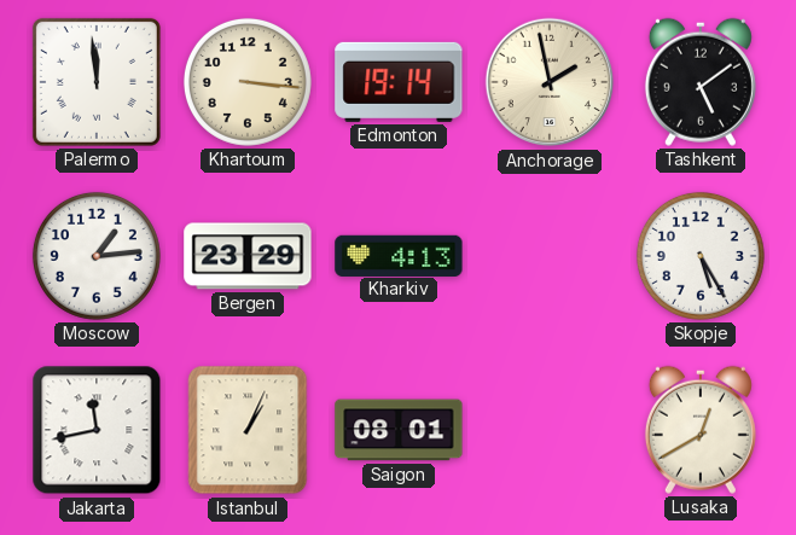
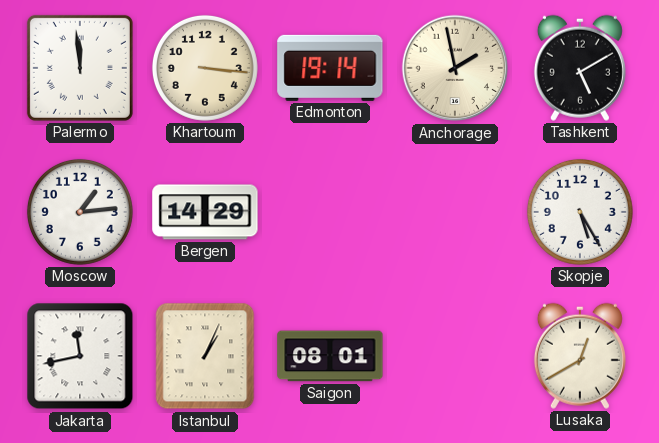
Tashkent: 5:09 -> 5:10
Bergen: 23:29 -> 14:29
Kharkiv: 4:13 -> none
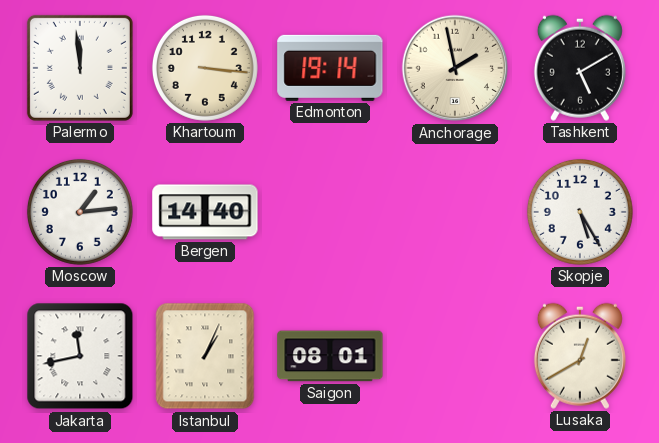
Bergen: 14:29 -> 14:40
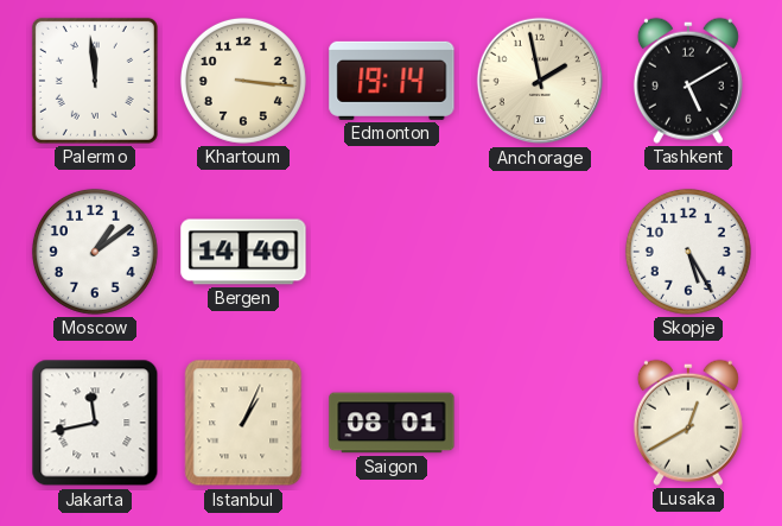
Moscow: 1:14 -> 1:09
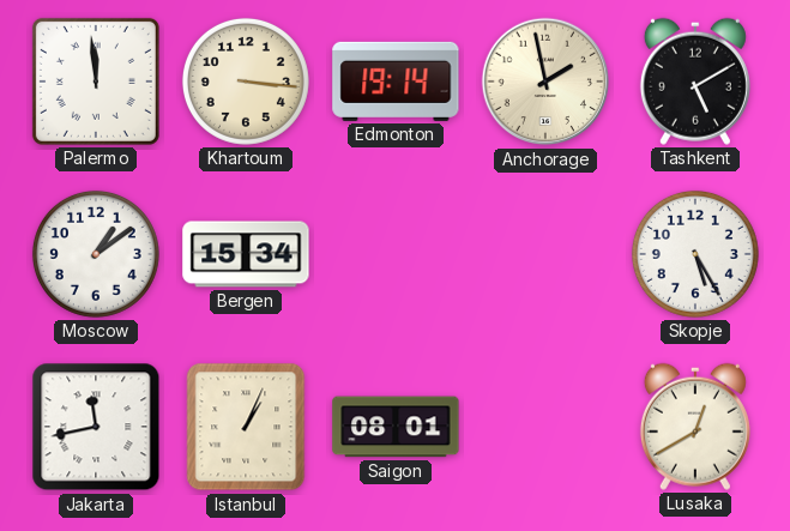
Bergen: 14:40 -> 15:34
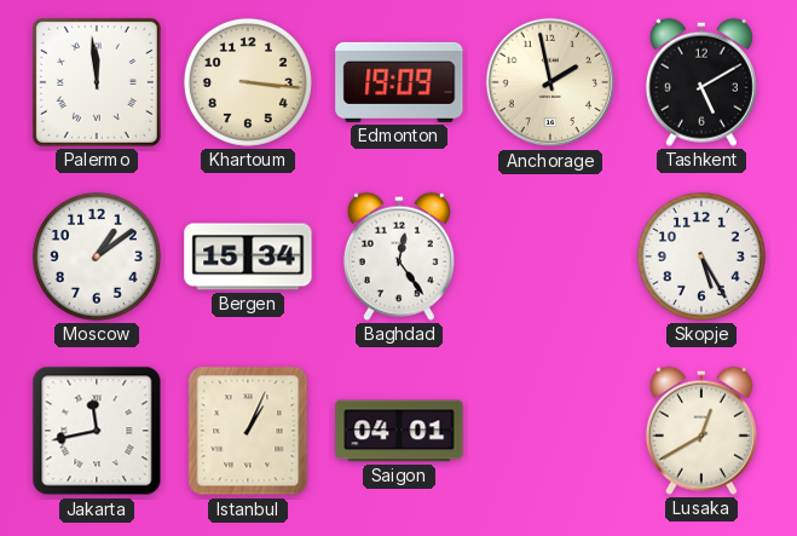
Edmonton: 19:14 -> 19:09
Baghdad: none -> 12:24
Saigon: 08:01 -> 04:01
